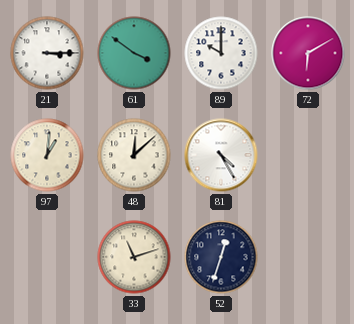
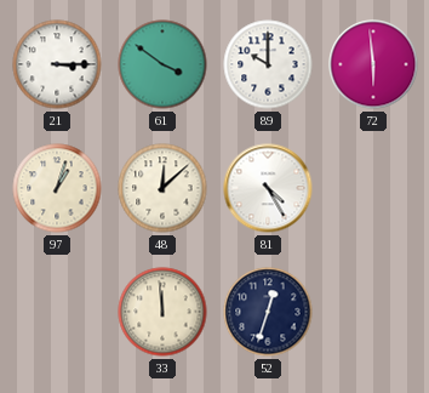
72: 6:10 -> 5:59
97: 1:01 -> 1:03
33: 11:12 -> 11:59
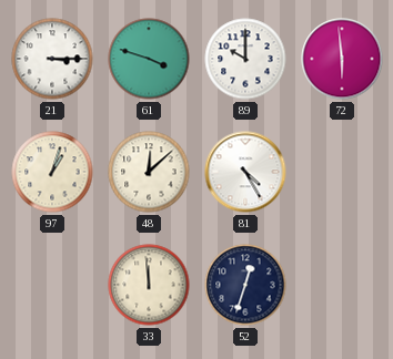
61: 3:51 -> 3:48
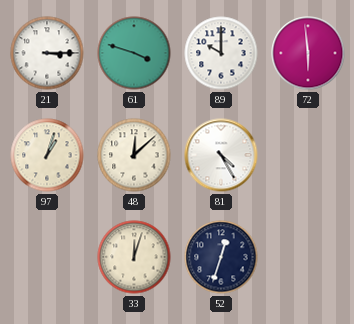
33: 11:59 -> 12:03
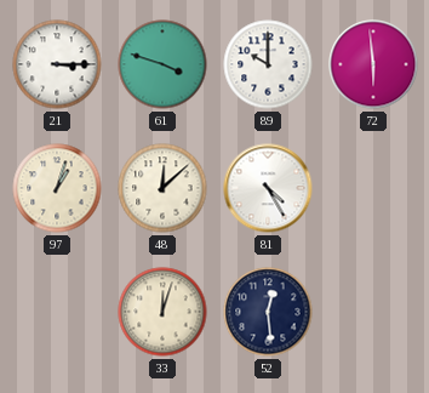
52: 12:33 -> 12:29
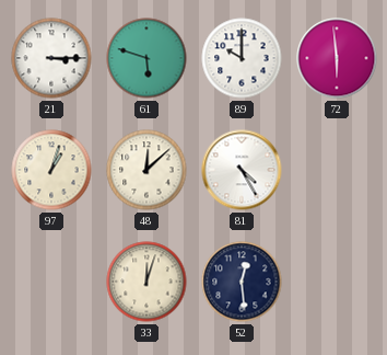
61: 3:48 -> 5:48
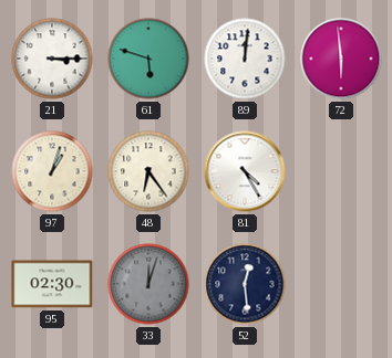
89: 10:00 -> 12:01
48: 12:08 -> 6:24
95: none -> 02:30
33 dial: cream -> grey
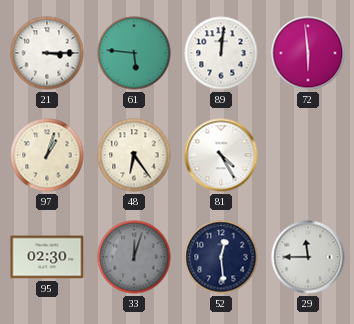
61: 5:48 -> 5:46
29: none -> 11:45
